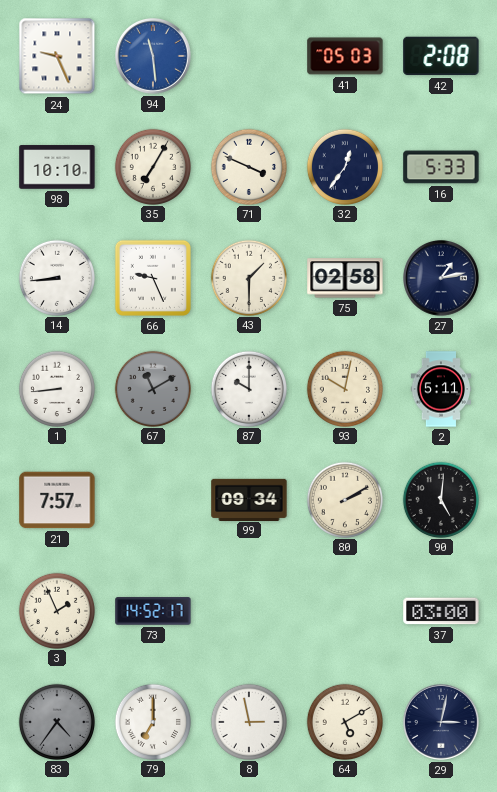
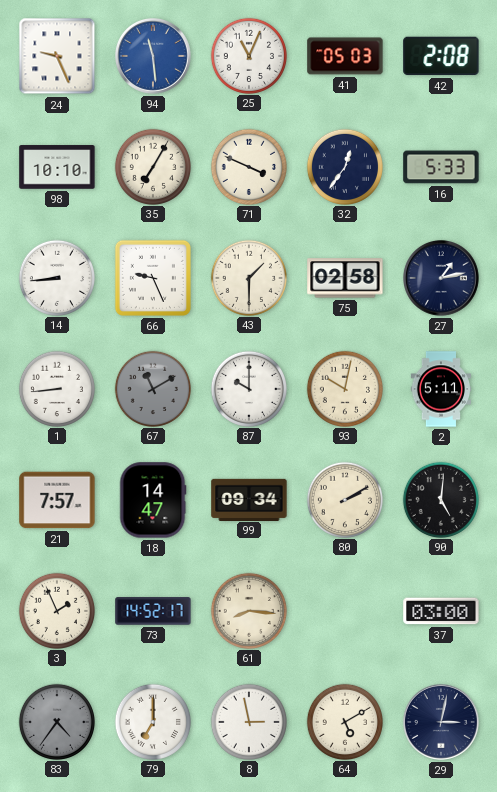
25: none -> 11:04
18: none -> 14:47
61: none -> 8:16
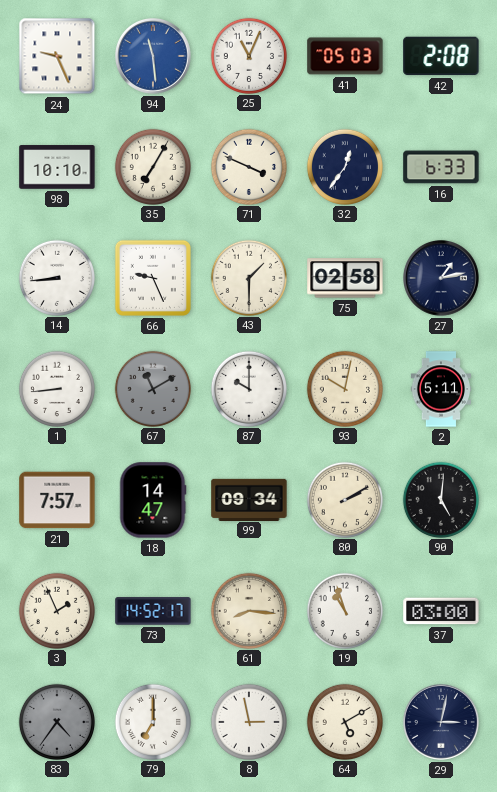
16: 5:33 -> 6:33
19: none -> 10:57
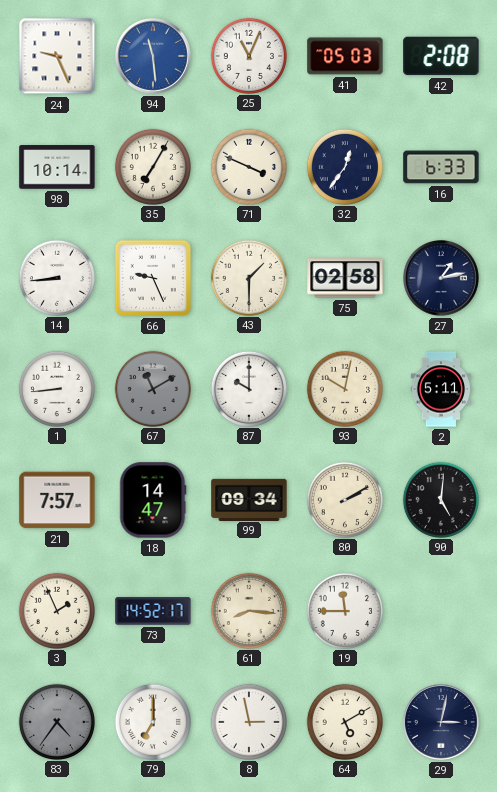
98: 10:10 -> 10:14
19: 10:57 -> 11:45
37: 03:00 -> none
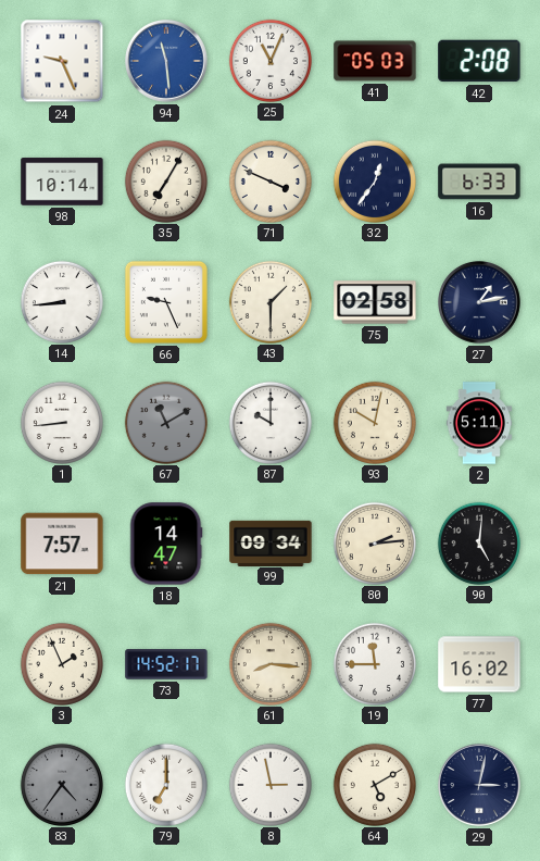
80: 2:10 -> 2:14
77: none -> 16:02
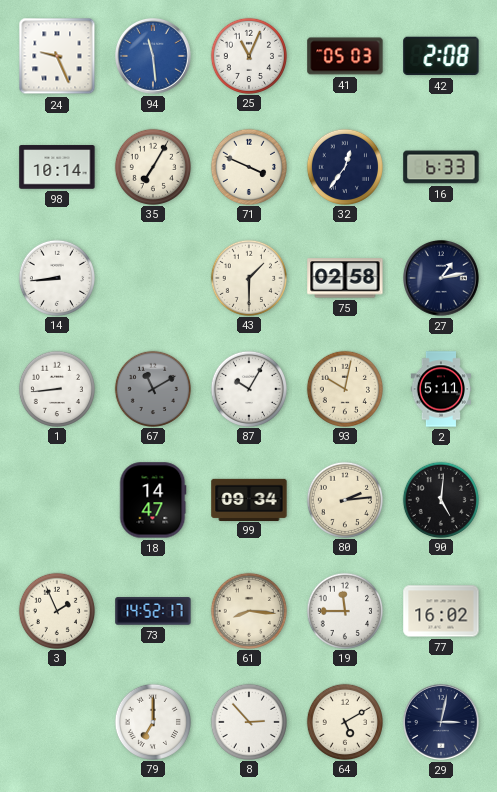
66: 9:26 -> none
87: 10:00 -> 10:05
21: 7:57 -> none
83: 4:36 -> none
8: 2:58 -> 2:53
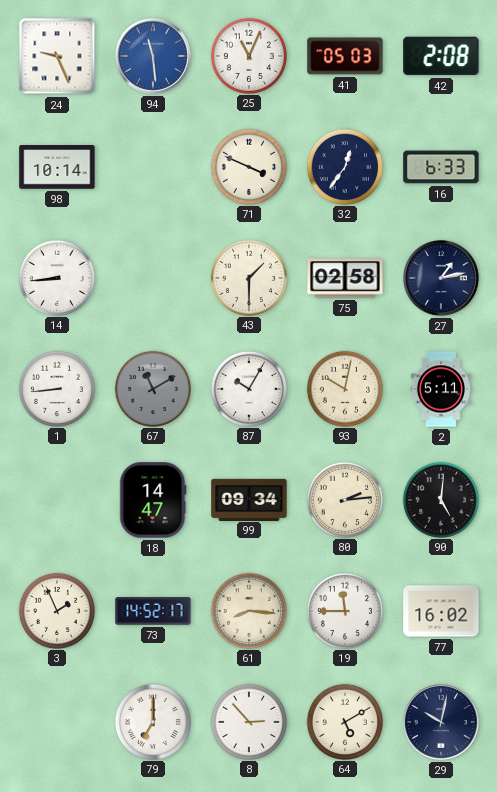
35: 7:05 -> none
29: 3:02 -> 10:02
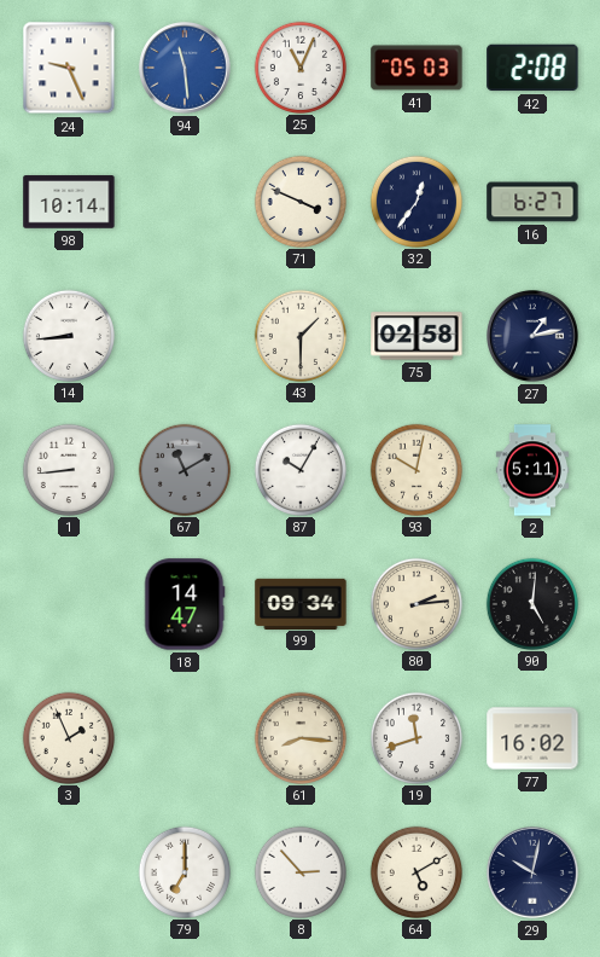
16: 6:33 -> 6:27
73: 14:52 -> none
19: 11:45 -> 11:42
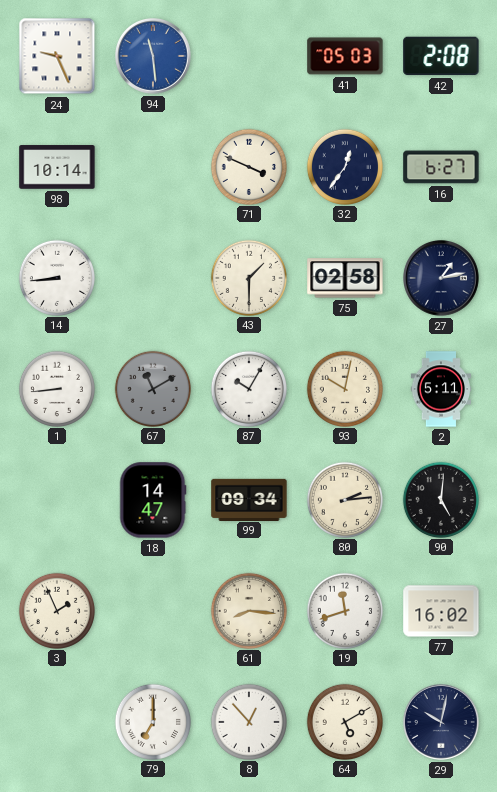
25: 11:04 -> none
8: 2:53 -> 12:53
